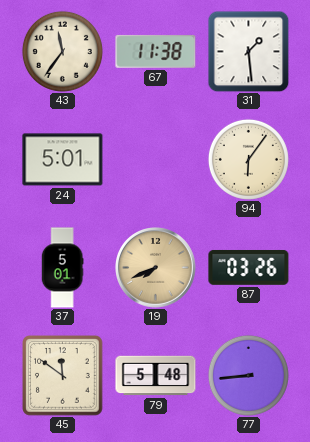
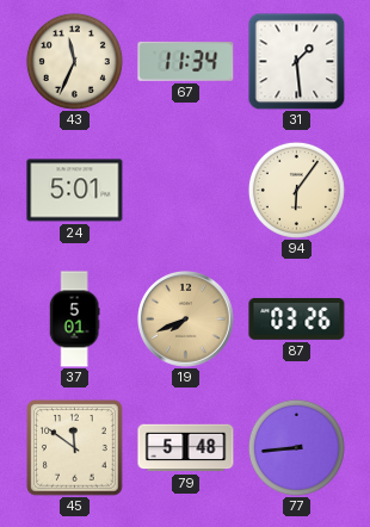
43: 11:36 -> 11:34
67: 11:38 -> 11:34
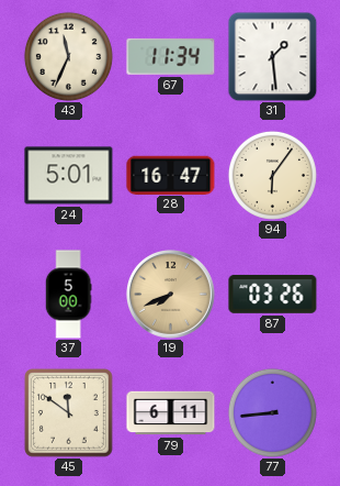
28: none -> 16:47
37: 5:01 -> 5:00
79: 5:48 -> 6:11
